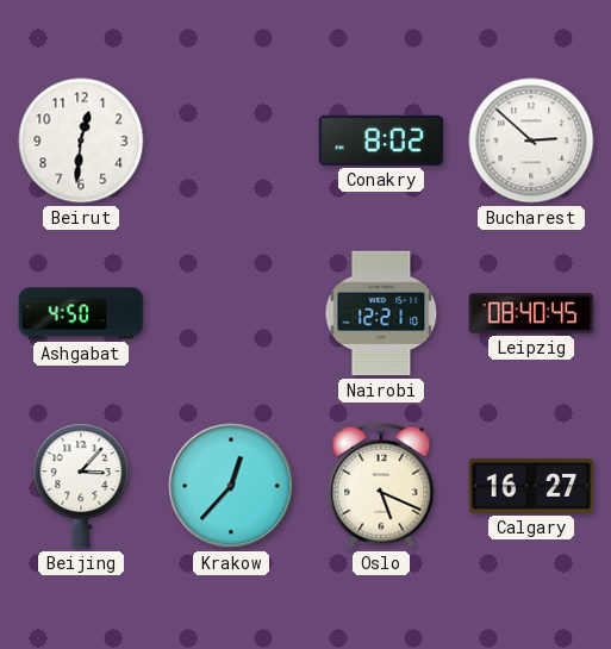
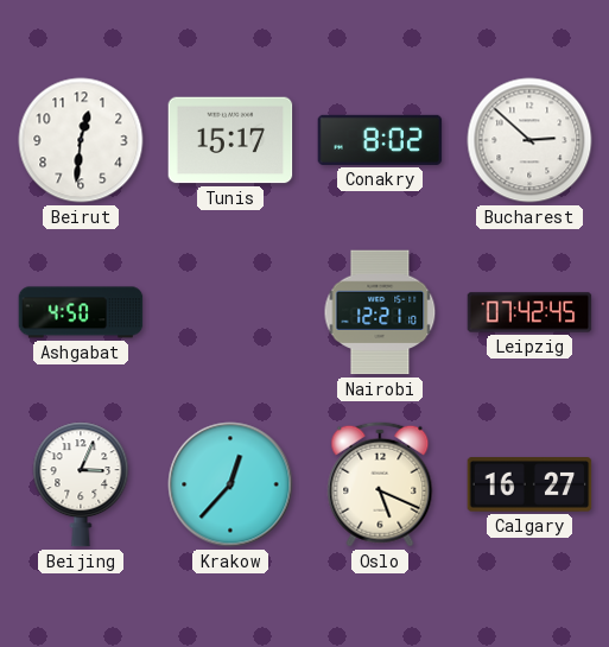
Tunis: none -> 15:17
Leipzig: 08:40 -> 07:42
Beijing: 3:07 -> 3:04
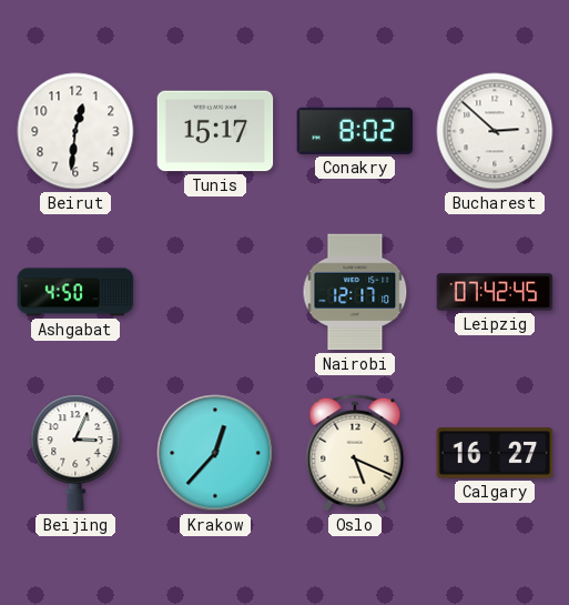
Nairobi: 12:21 -> 12:17
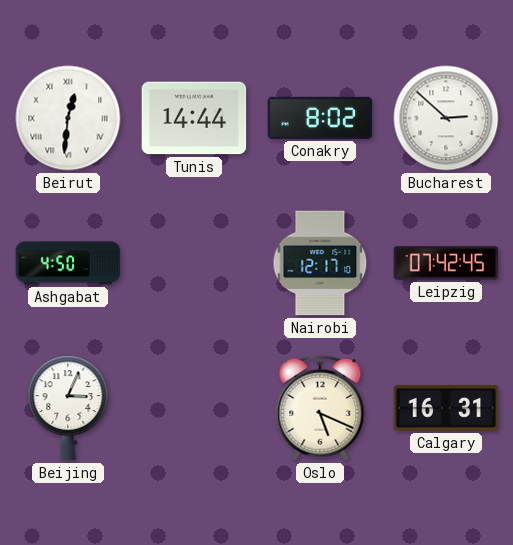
Beirut numerals: Arabic -> Roman
Tunis: 15:17 -> 14:44
Krakow: 12:37 -> none
Calgary: 16:27 -> 16:31
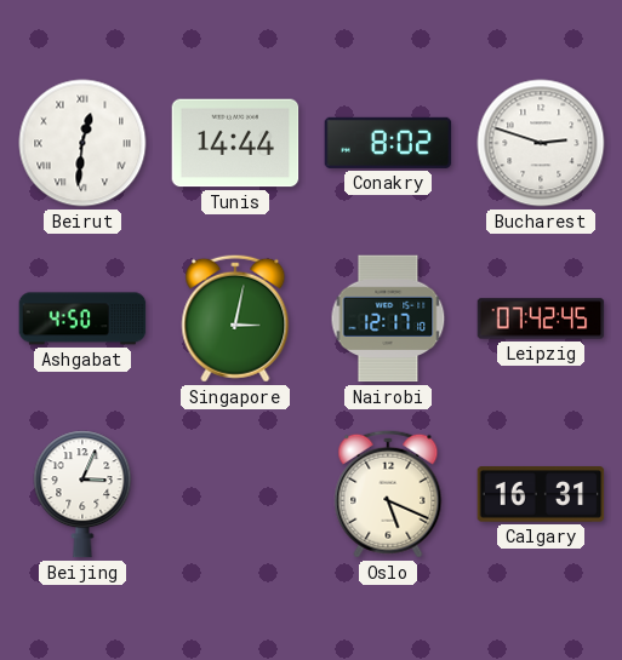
Bucharest: 2:52 -> 2:48
Singapore: none -> 3:02
